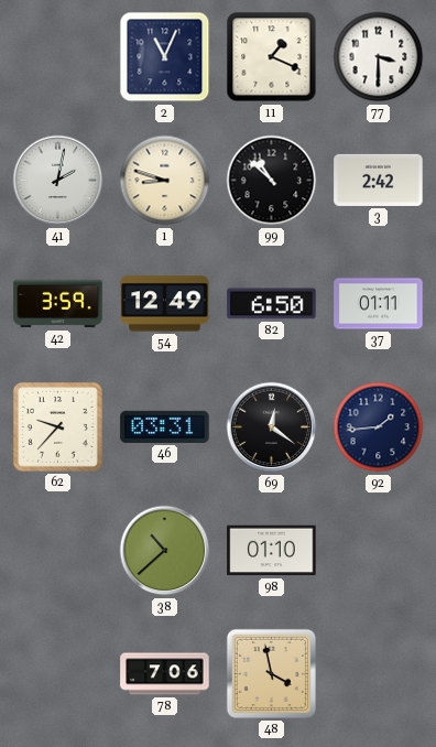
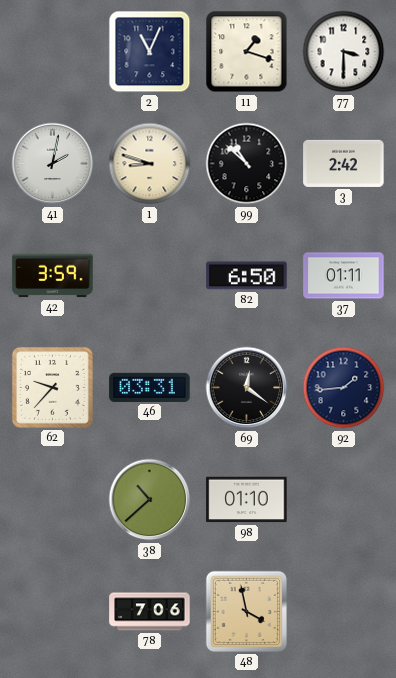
11: 1:19 -> 1:18
54: 12:49 -> none
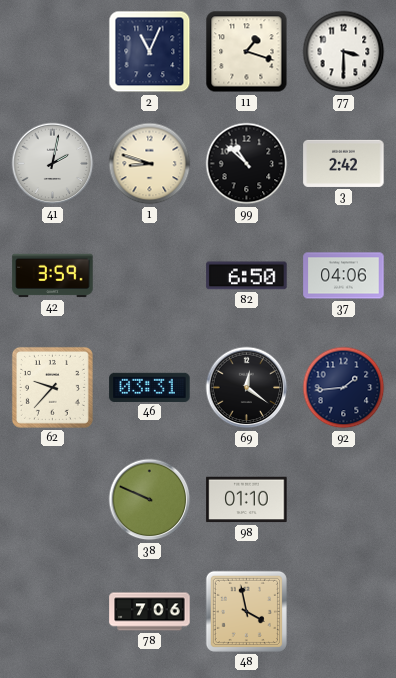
37: 01:11 -> 04:06
38: 10:38 -> 9:49
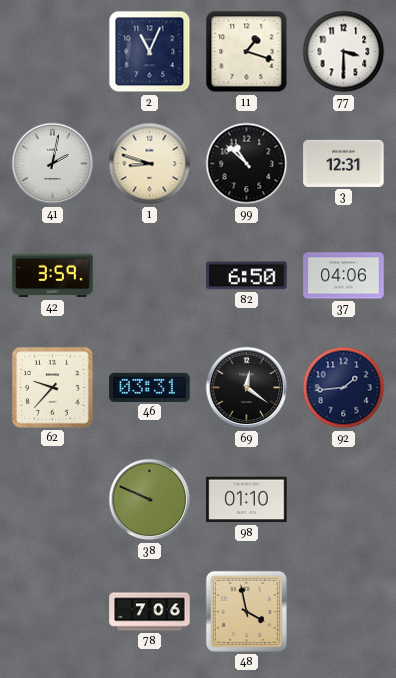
3: 2:42 -> 12:31
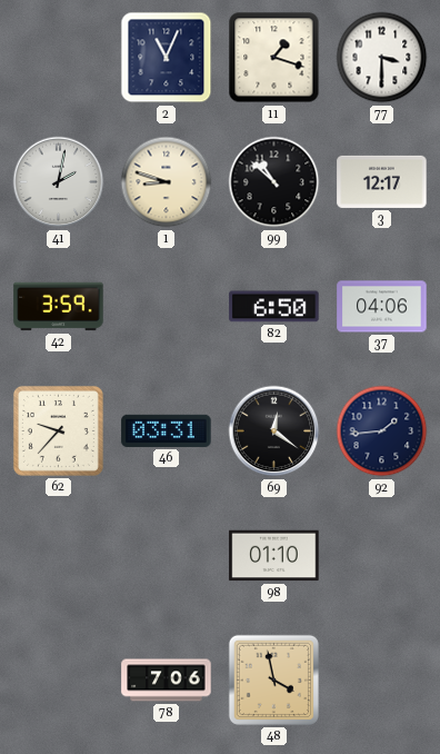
3: 12:31 -> 12:17
38: 9:49 -> none
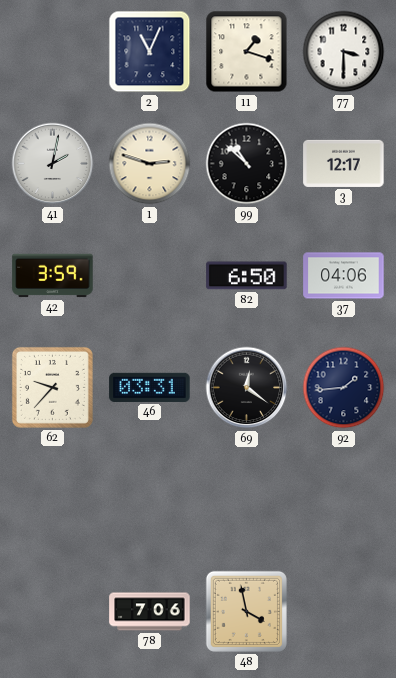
1: 8:48 -> 2:48
98: 01:10 -> none
